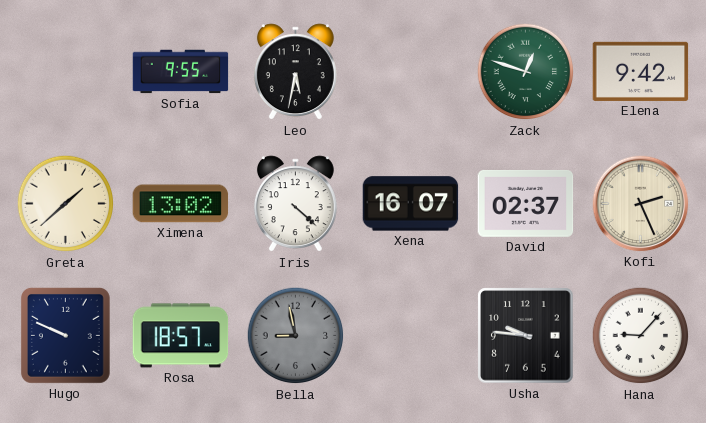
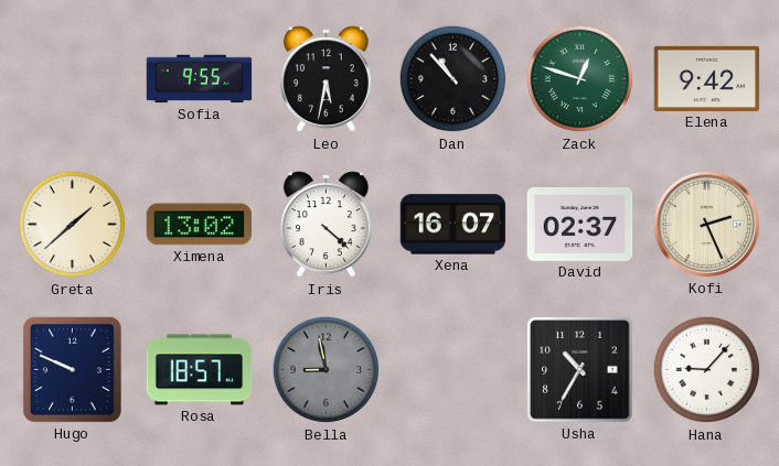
Dan: none -> 10:53
Usha: 9:46 -> 10:35
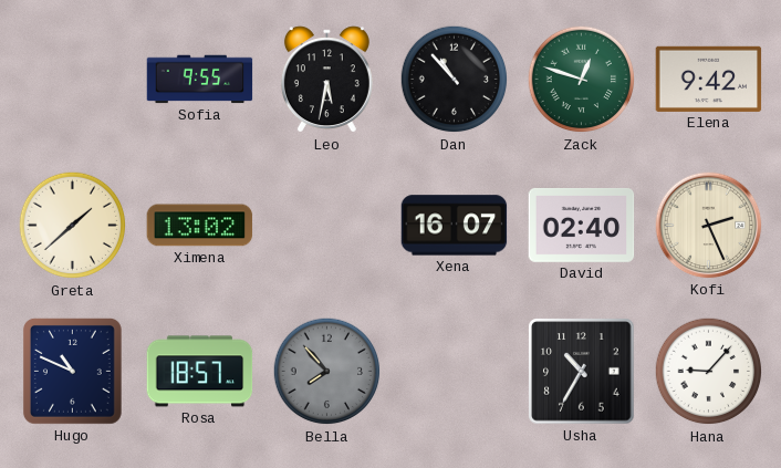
Iris: 4:22 -> none
David: 02:37 -> 02:40
Hugo: 9:49 -> 10:49
Bella: 8:58 -> 7:53
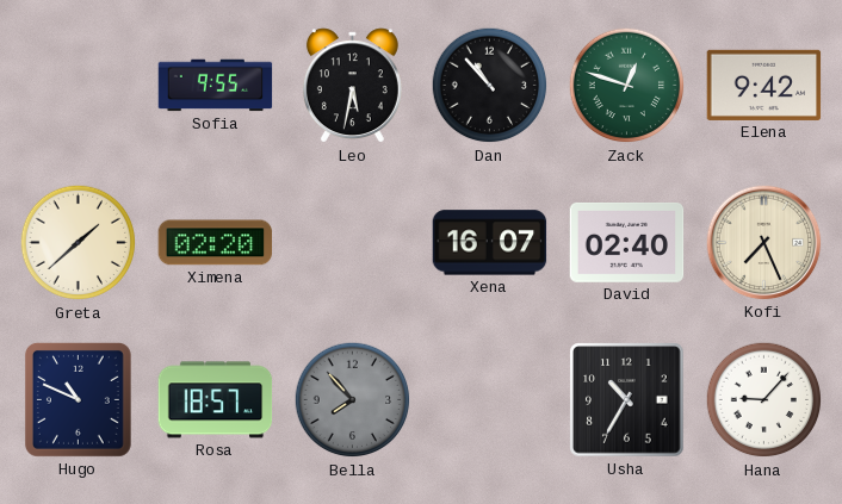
Ximena: 13:02 -> 02:20
Kofi: 2:26 -> 7:26
